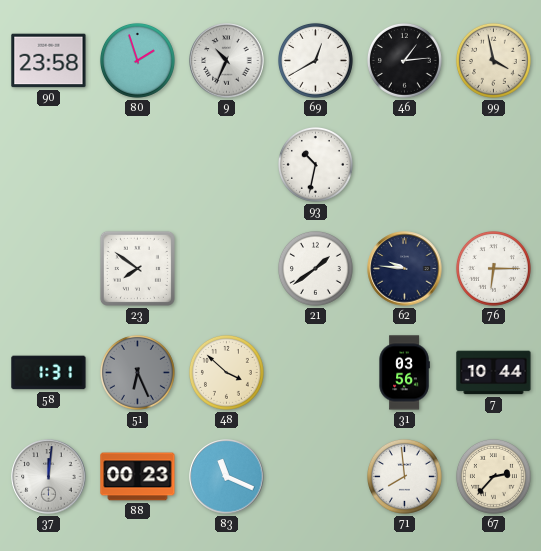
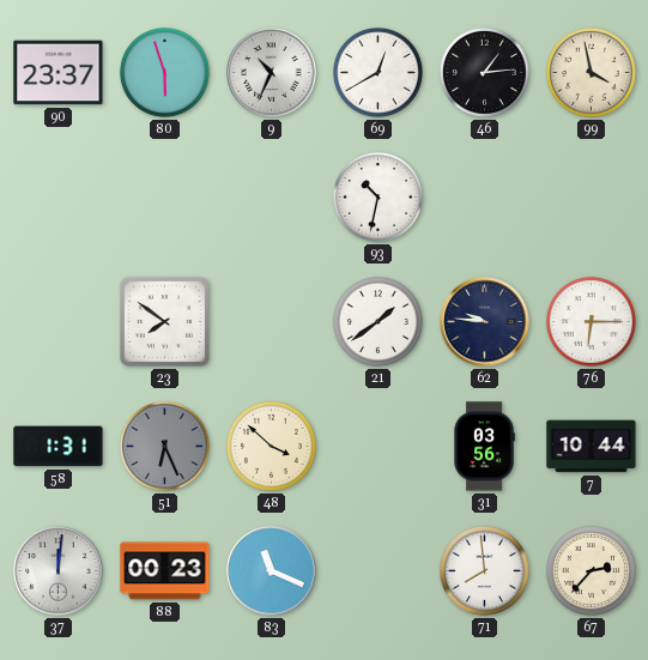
90: 23:58 -> 23:37
80: 1:57 -> 5:57
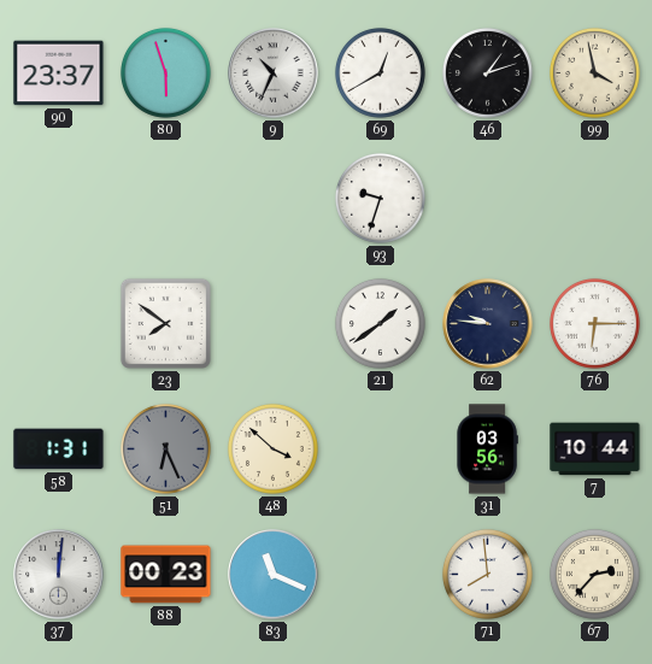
46: 1:14 -> 1:12
93: 10:32 -> 9:33
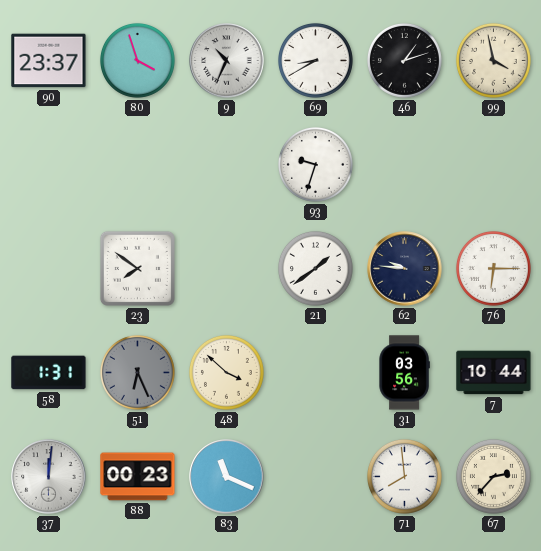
80: 5:57 -> 3:57
69: 12:40 -> 8:40
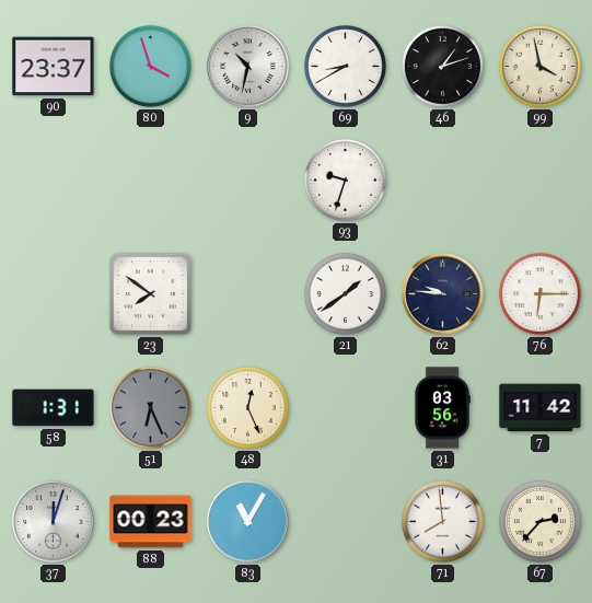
9: 10:34 -> 10:32
48: 3:52 -> 12:26
7: 10:44 -> 11:42
37: 12:01 -> 12:03
83: 11:19 -> 11:05
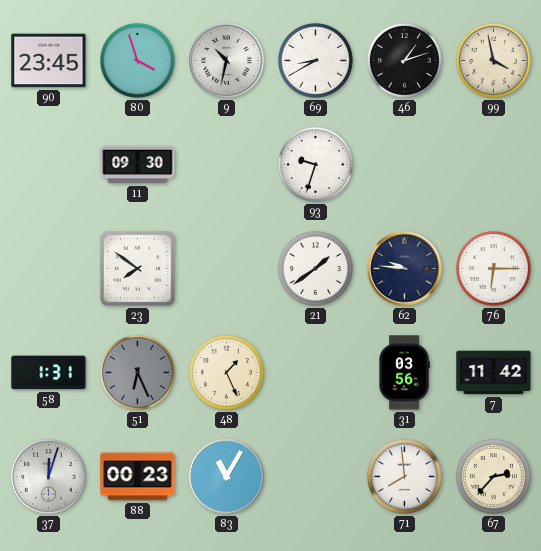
90: 23:37 -> 23:45
11: none -> 09:30
48: 12:26 -> 1:26
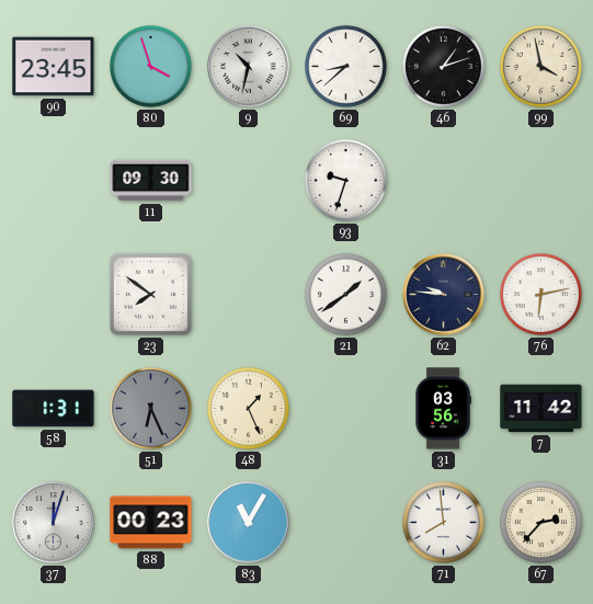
69: 8:40 -> 8:38
76: 6:15 -> 6:13
